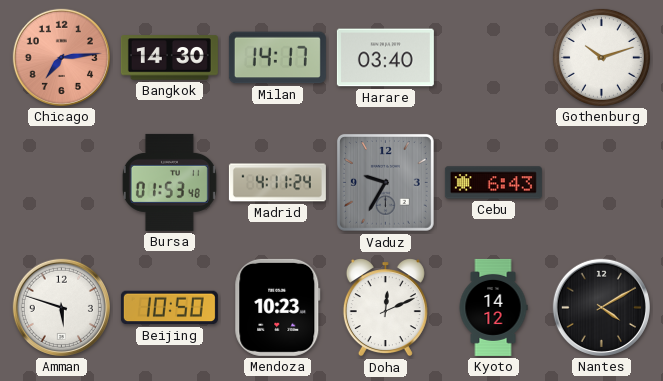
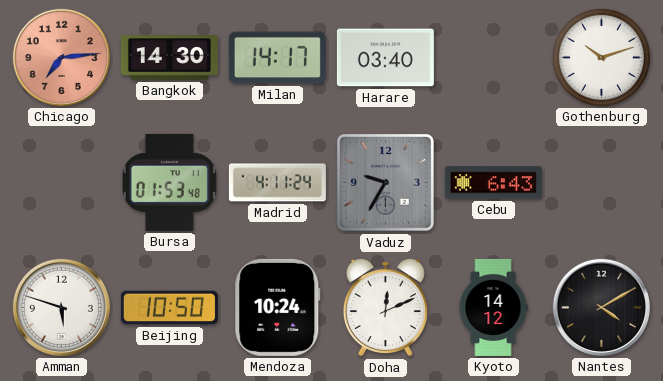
Mendoza: 10:23 -> 10:24
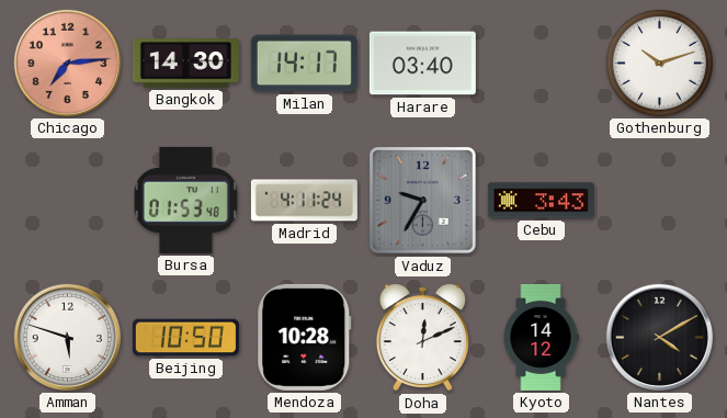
Cebu: 6:43 -> 3:43
Mendoza: 10:24 -> 10:28
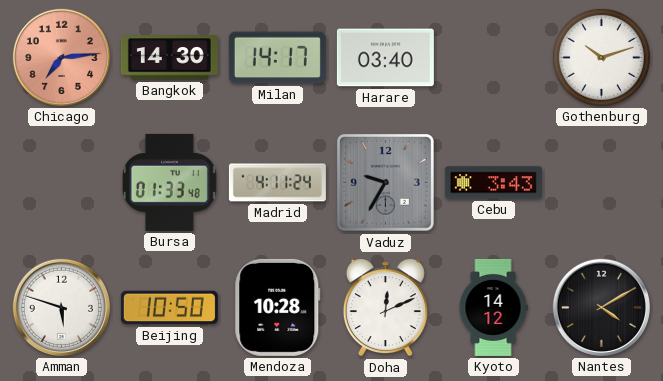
Bursa: 01:53 -> 01:33
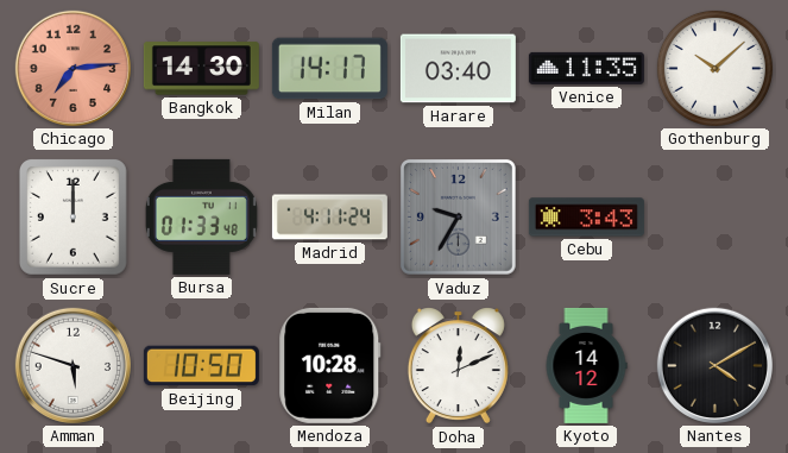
Venice: none -> 11:35
Gothenburg: 10:12 -> 10:08
Sucre: none -> 12:00
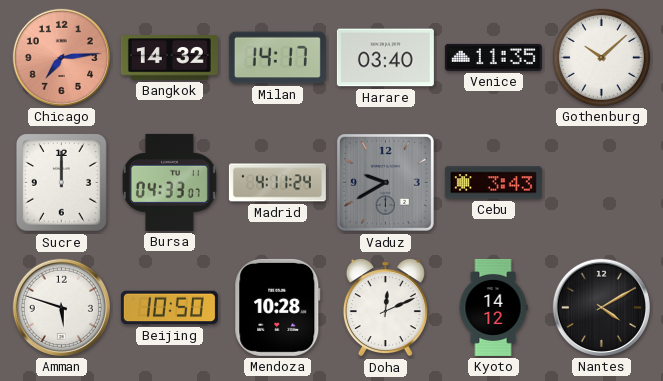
Bangkok: 14:30 -> 14:32
Bursa: 01:33 -> 04:33
Vaduz: 9:35 -> 9:40
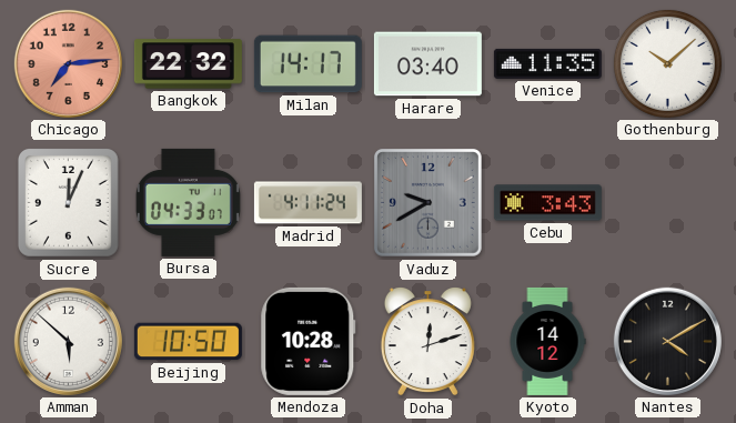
Bangkok: 14:32 -> 22:32
Sucre: 12:00 -> 12:04
Amman: 5:48 -> 5:52
Doha: 12:11 -> 12:12
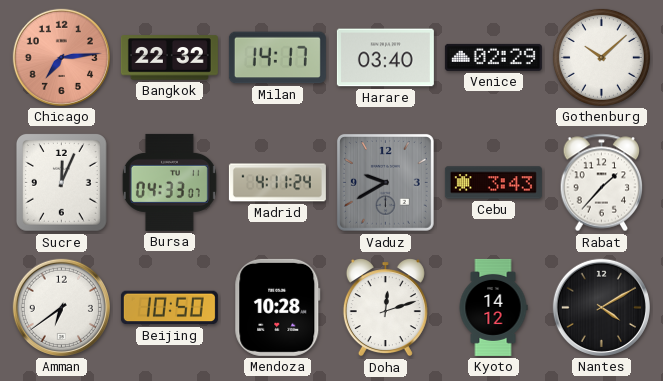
Venice: 11:35 -> 02:29
Rabat: none -> 1:37
Amman: 5:52 -> 6:39
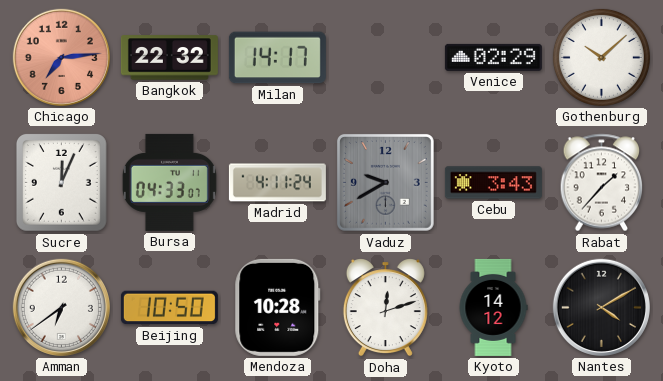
Harare: 03:40 -> none
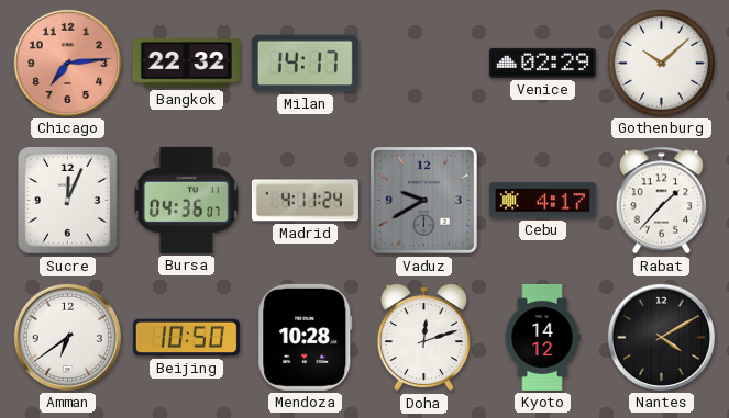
Bursa: 04:33 -> 04:36
Cebu: 3:43 -> 4:17
